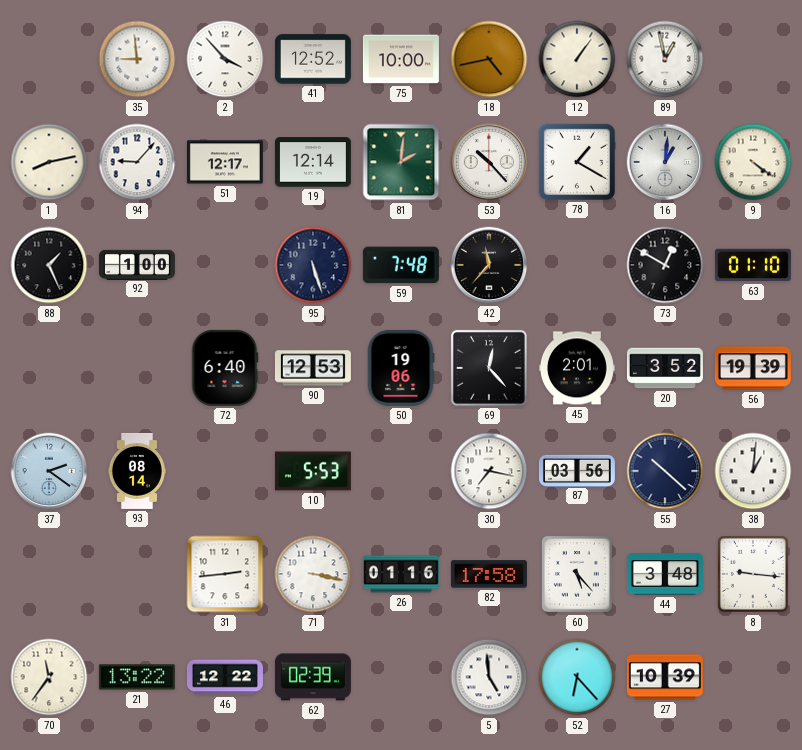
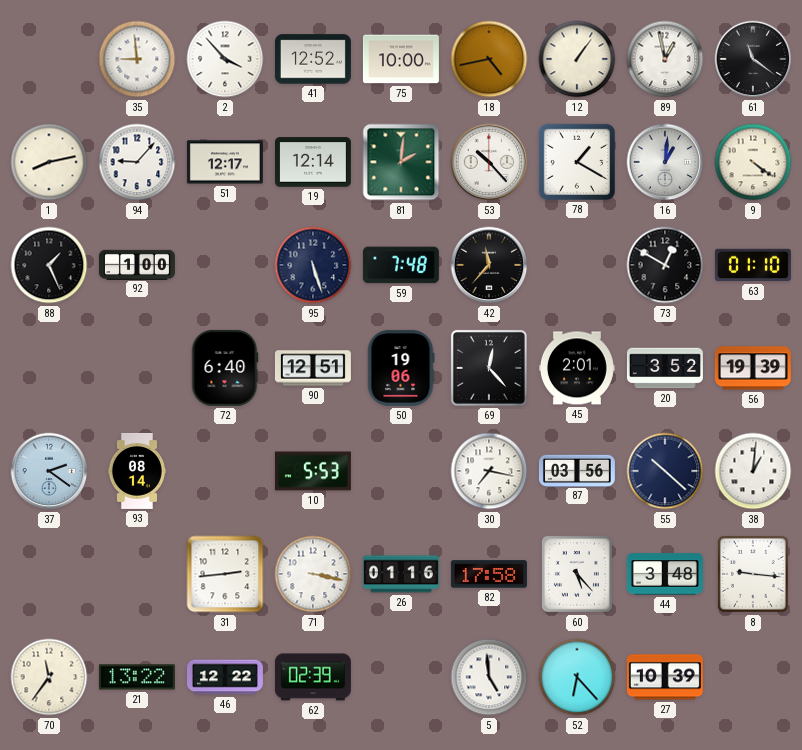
61: none -> 11:21
90: 12:53 -> 12:51
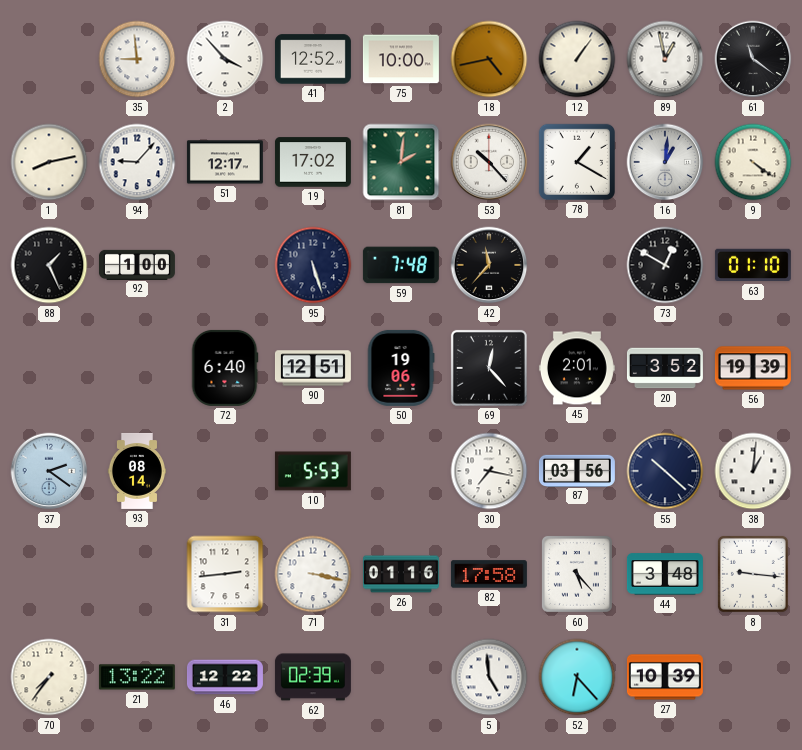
19: 12:14 -> 17:02
70: 11:36 -> 7:36
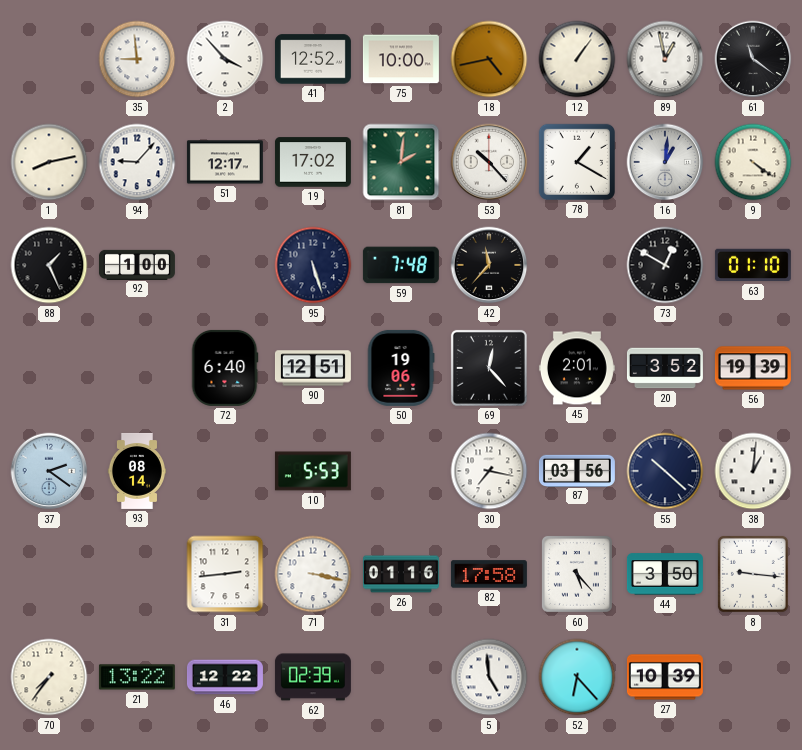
44: 3:48 -> 3:50
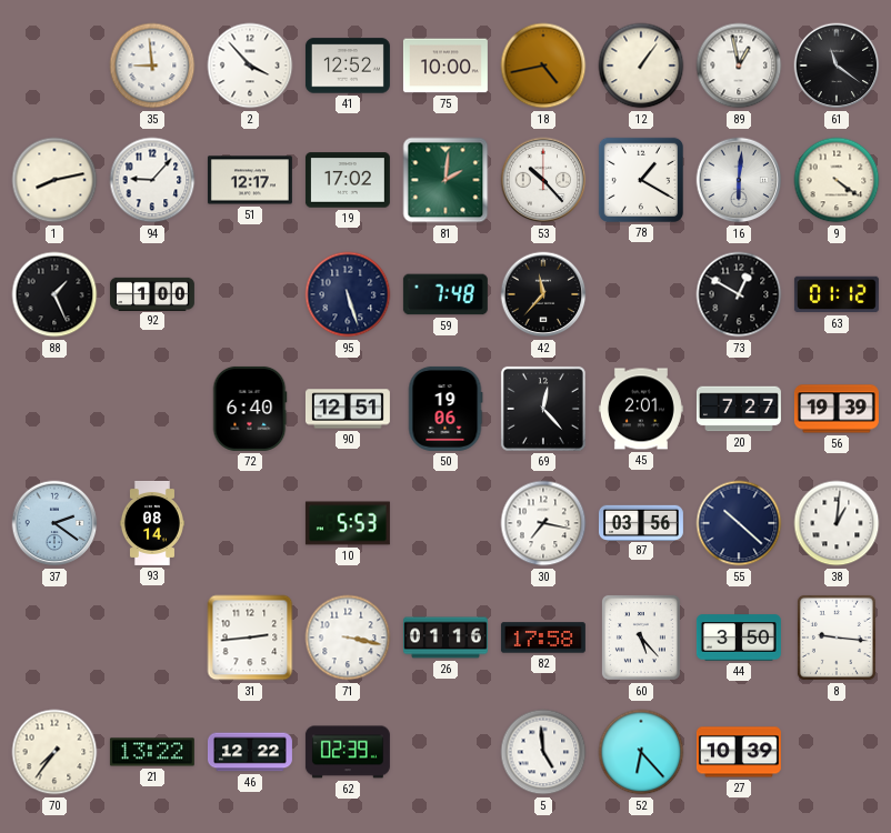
16: 1:01 -> 6:01
63: 01:10 -> 01:12
20: 3:52 -> 7:27
